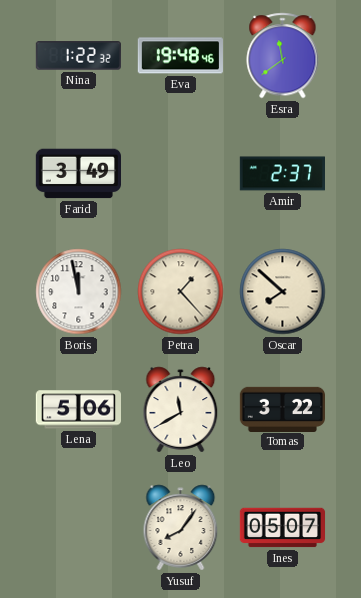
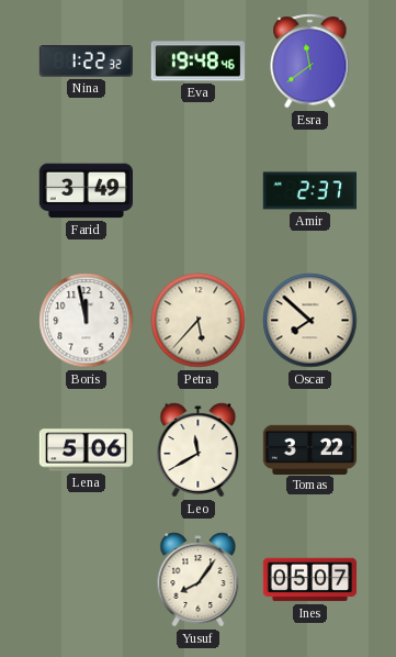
Petra: 1:23 -> 5:37
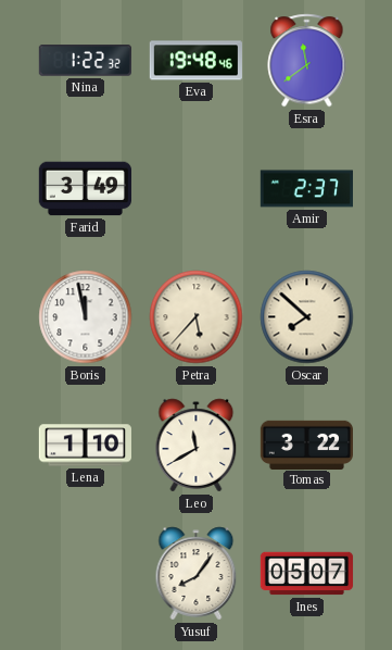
Lena: 5:06 -> 1:10
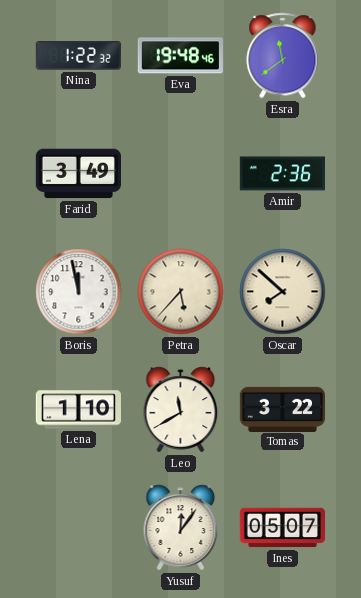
Amir: 2:37 -> 2:36
Yusuf: 8:06 -> 12:06
